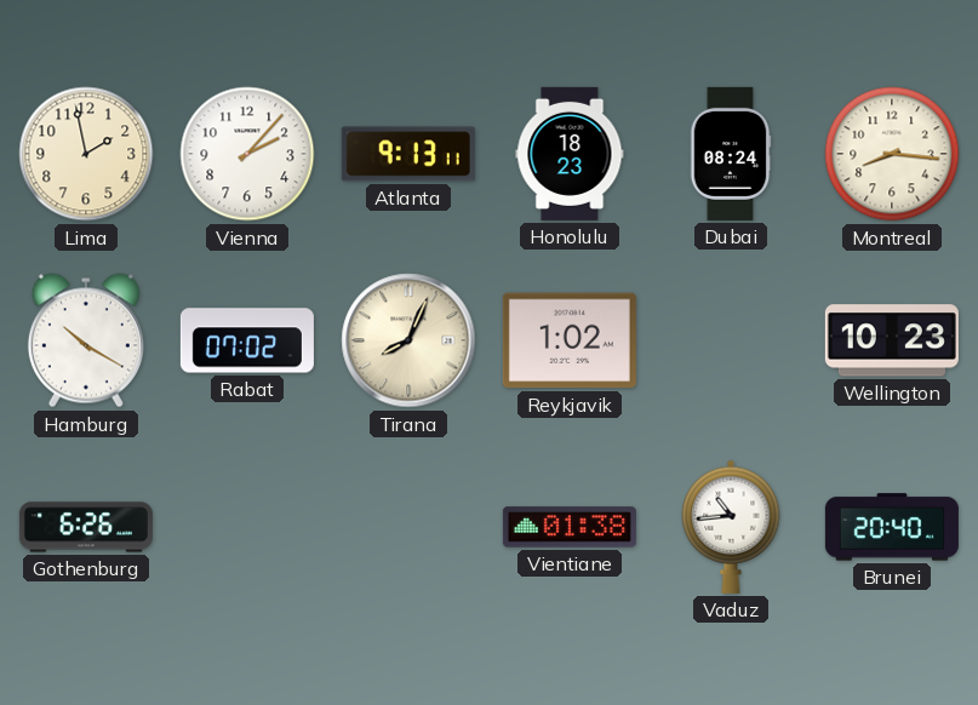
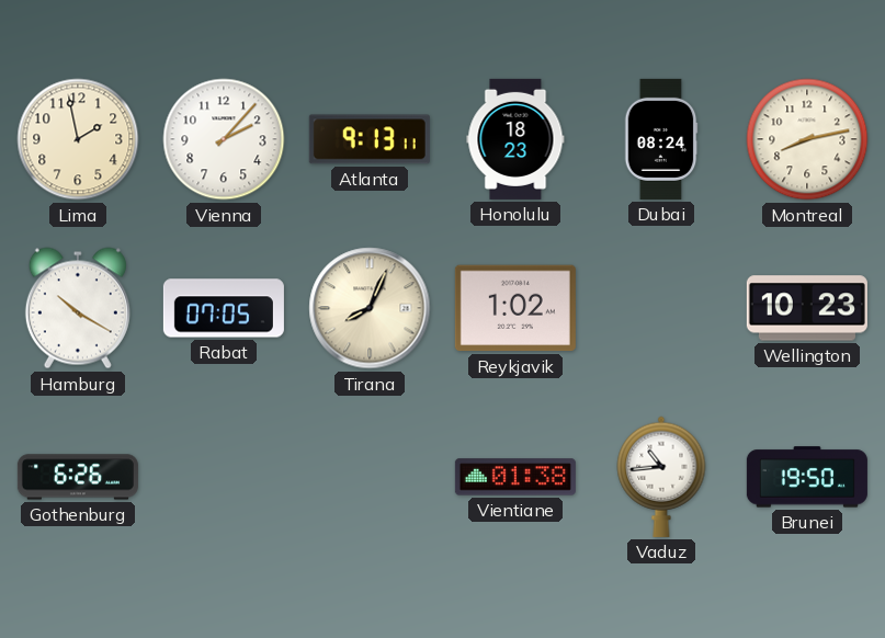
Montreal: 8:16 -> 8:13
Rabat: 07:02 -> 07:05
Brunei: 20:40 -> 19:50
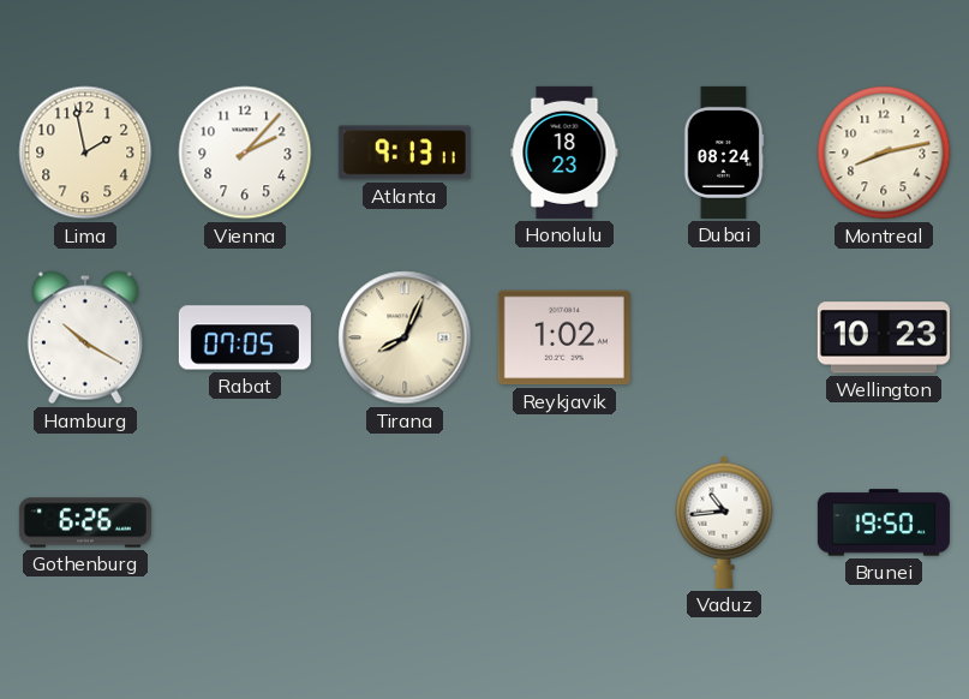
Vientiane: 01:38 -> none
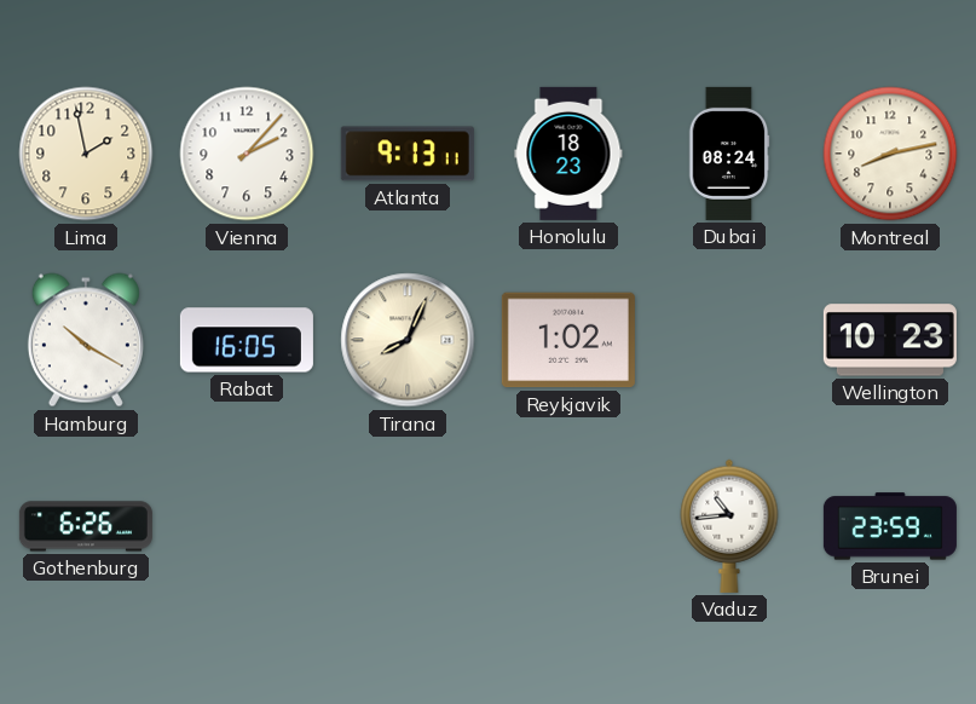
Rabat: 07:05 -> 16:05
Brunei: 19:50 -> 23:59
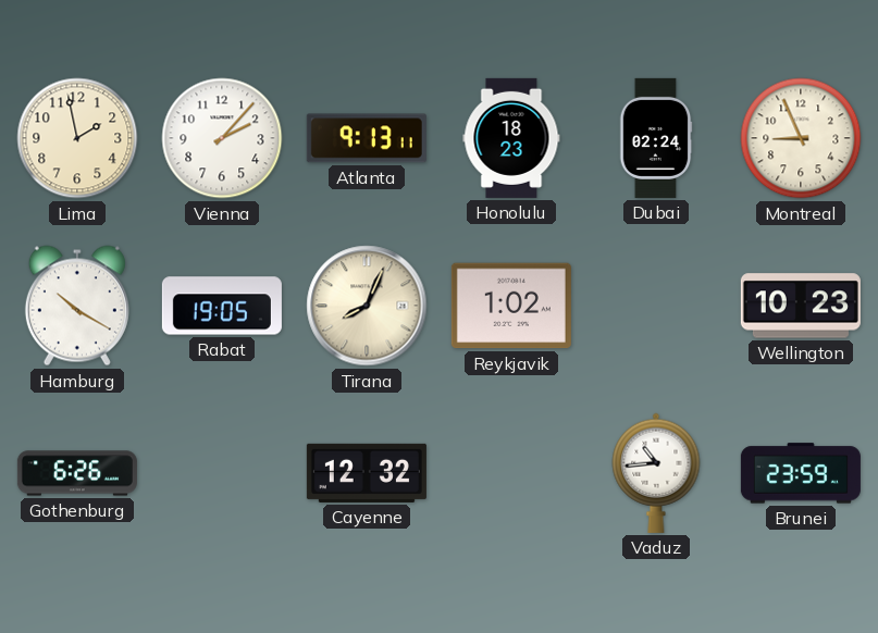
Dubai: 08:24 -> 02:24
Montreal: 8:13 -> 8:56
Rabat: 16:05 -> 19:05
Cayenne: none -> 12:32
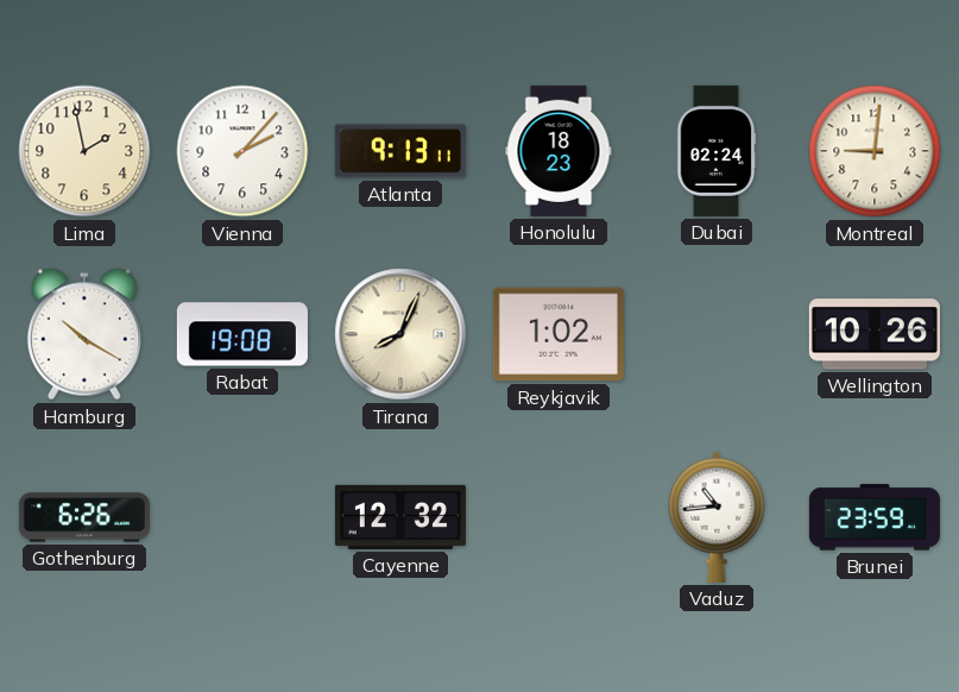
Montreal: 8:56 -> 9:01
Rabat: 19:05 -> 19:08
Wellington: 10:23 -> 10:26
